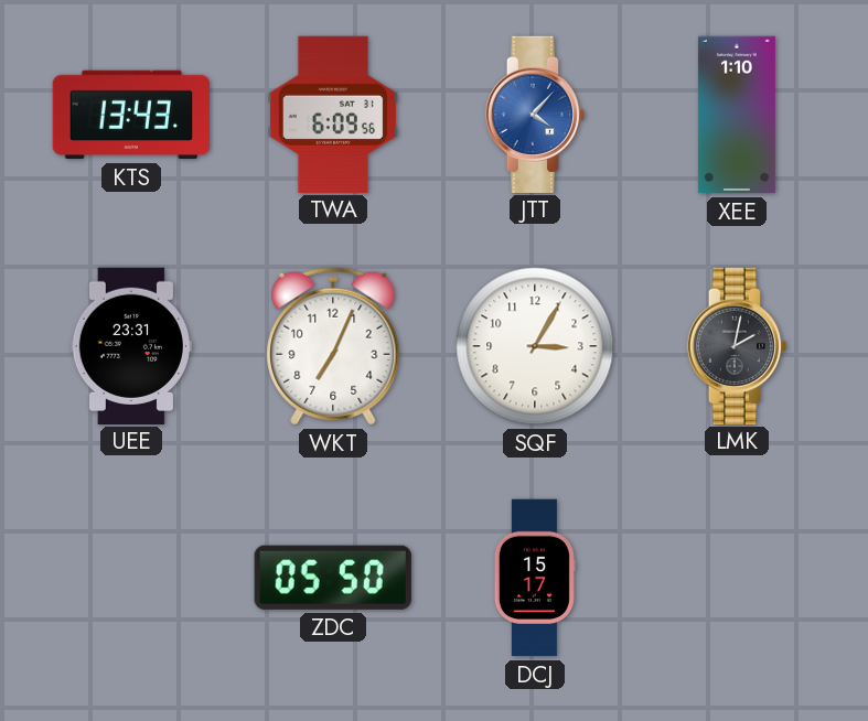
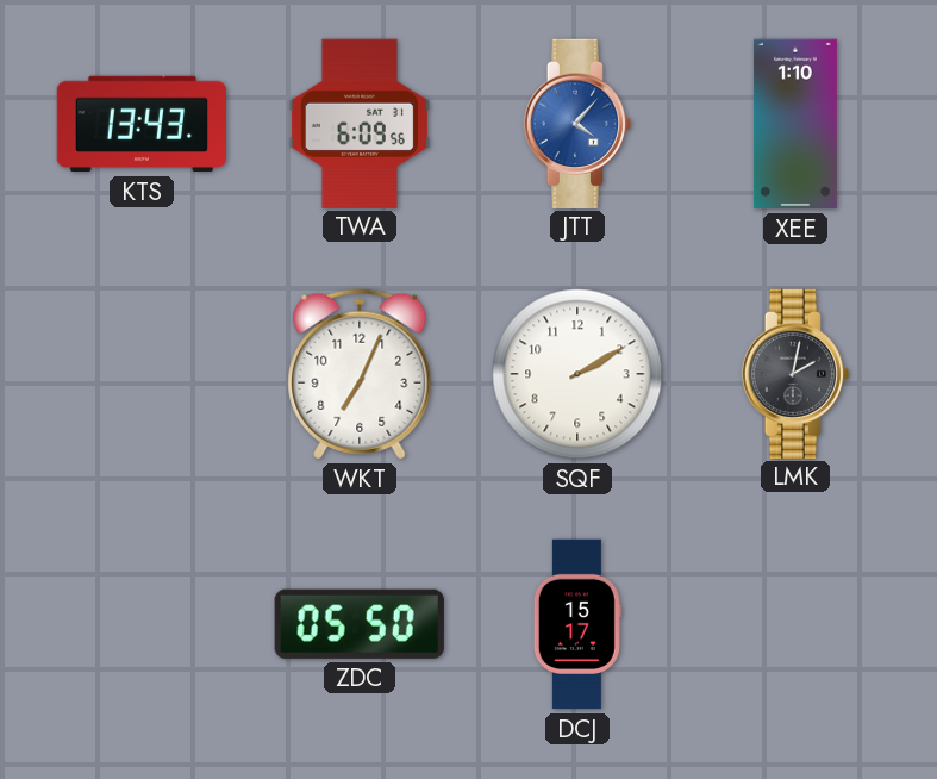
UEE: 23:31 -> none
SQF: 3:05 -> 2:10
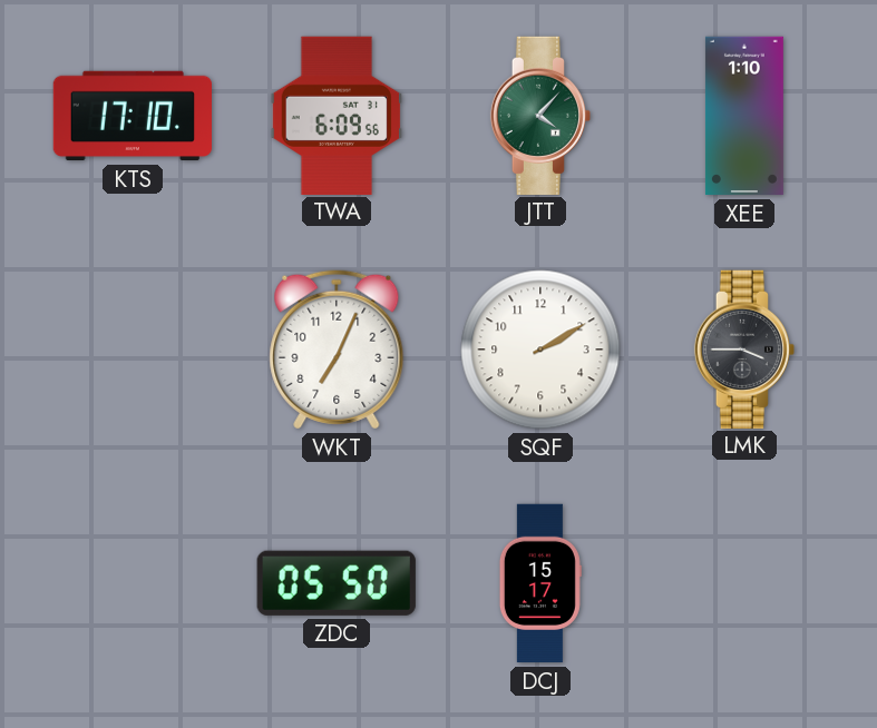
KTS: 13:43 -> 17:10
JTT dial: blue -> green
LMK: 2:02 -> 3:45
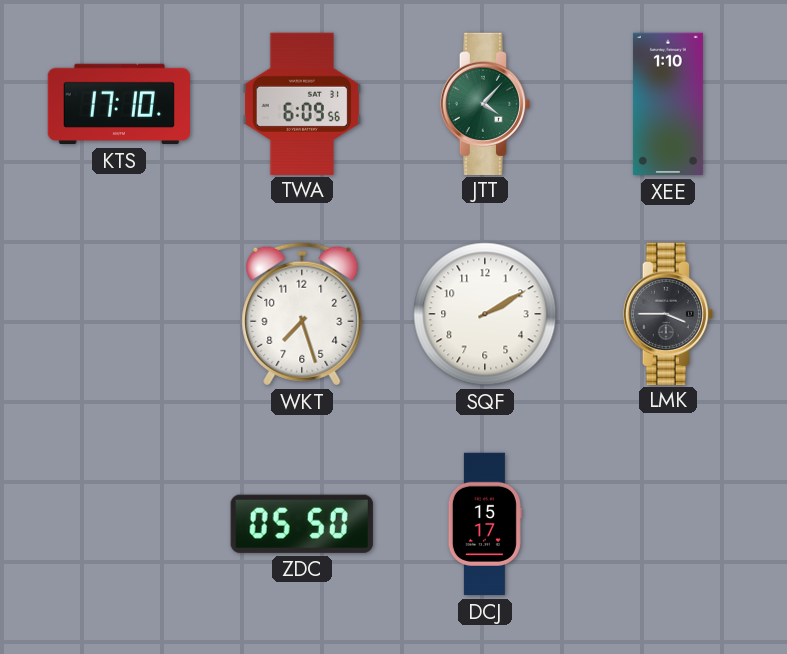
WKT: 7:04 -> 7:27
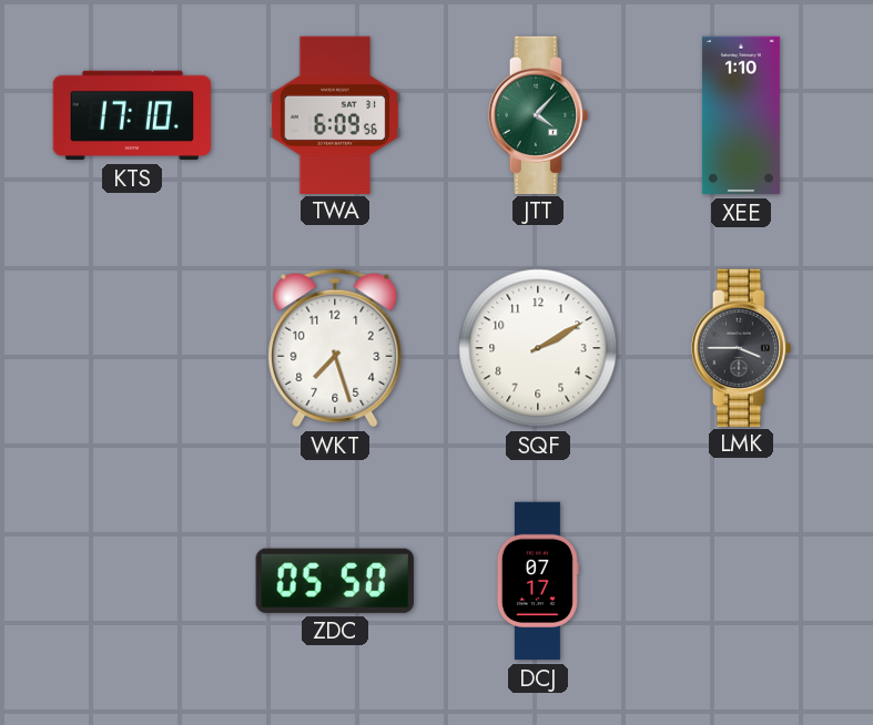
DCJ: 15:17 -> 07:17
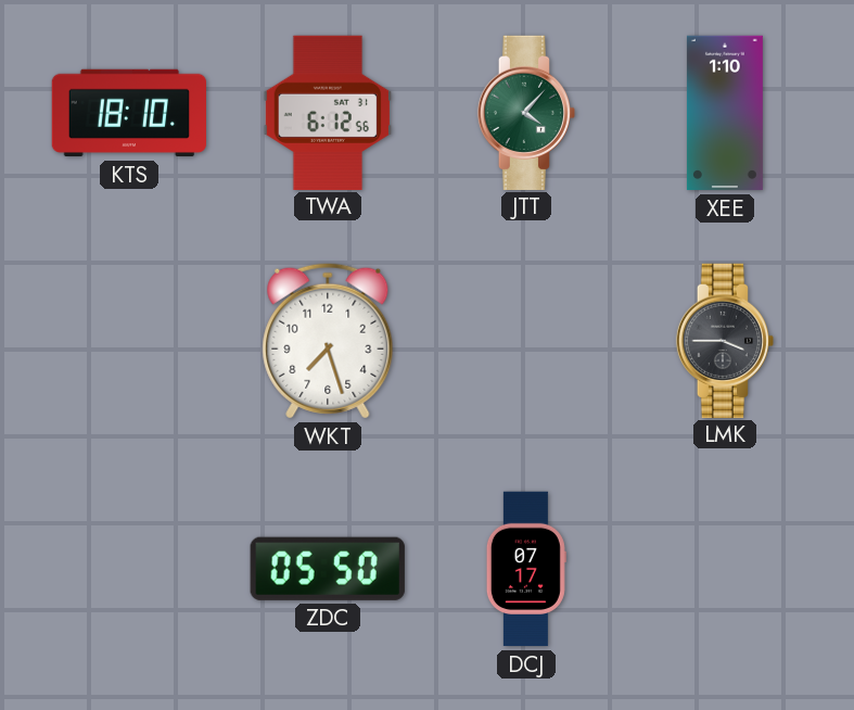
KTS: 17:10 -> 18:10
TWA: 6:09 -> 6:12
SQF: 2:10 -> none
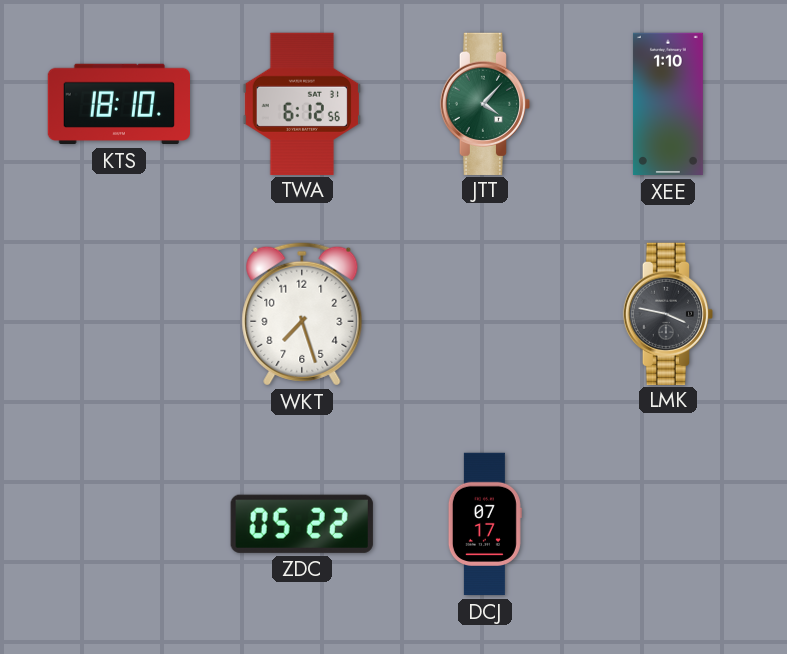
LMK: 3:45 -> 3:47
ZDC: 05:50 -> 05:22
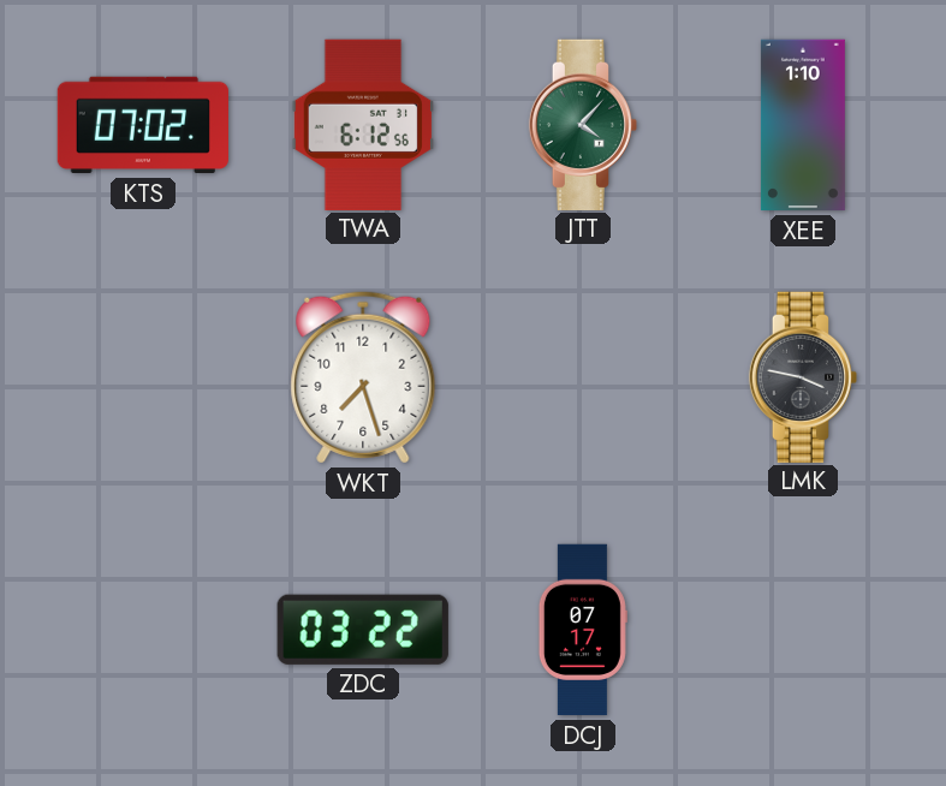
KTS: 18:10 -> 07:02
ZDC: 05:22 -> 03:22
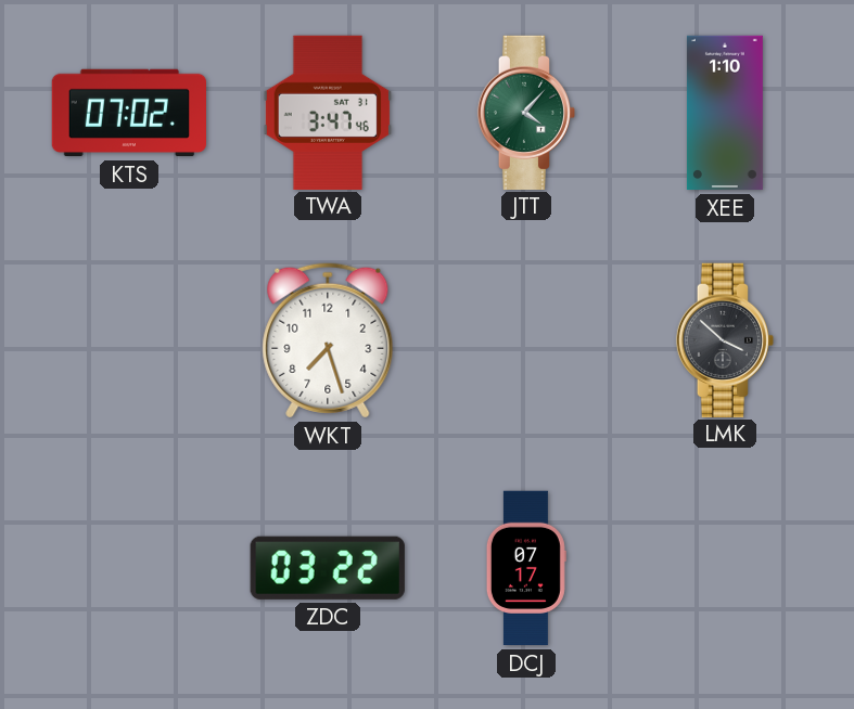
TWA: 6:12 -> 3:47
LMK: 3:47 -> 3:52
